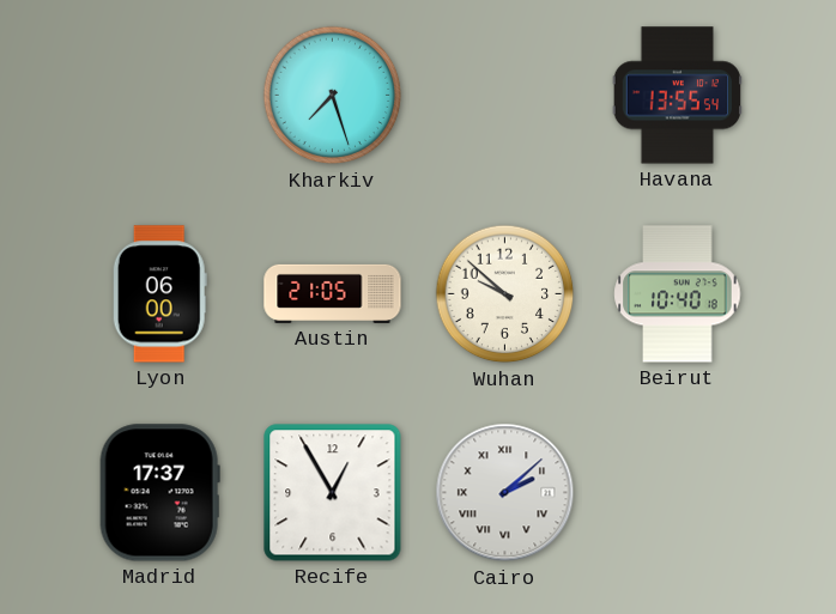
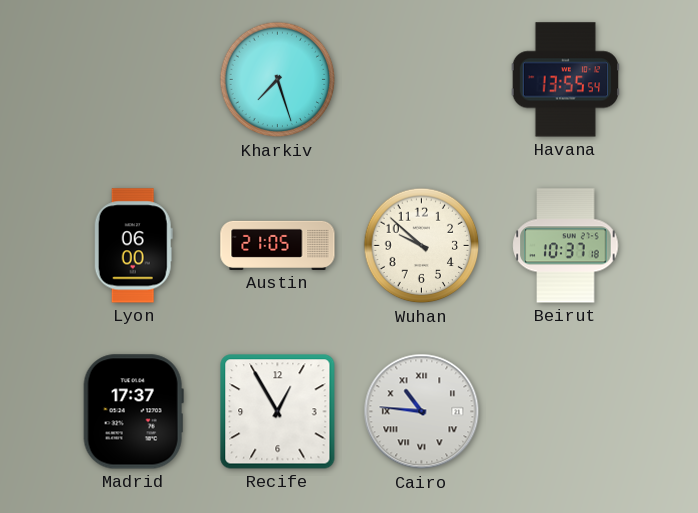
Beirut: 10:40 -> 10:37
Cairo: 2:08 -> 10:46
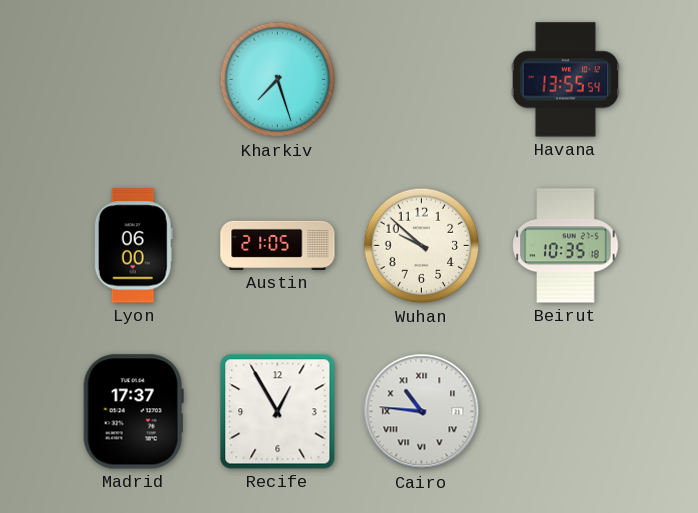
Beirut: 10:37 -> 10:35
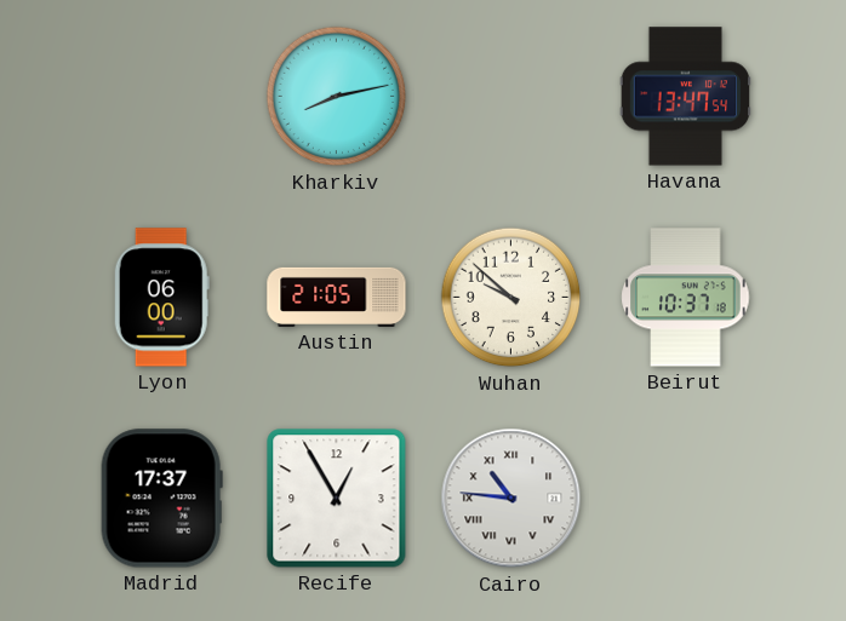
Kharkiv: 7:27 -> 8:13
Havana: 13:55 -> 13:47
Beirut: 10:35 -> 10:37
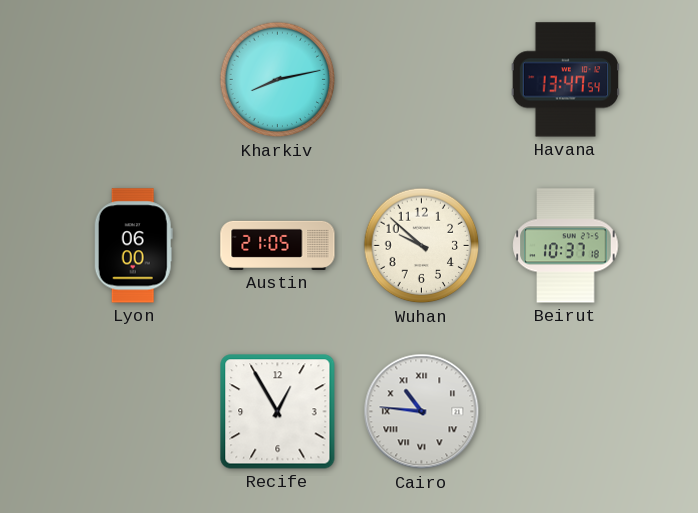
Madrid: 17:37 -> none
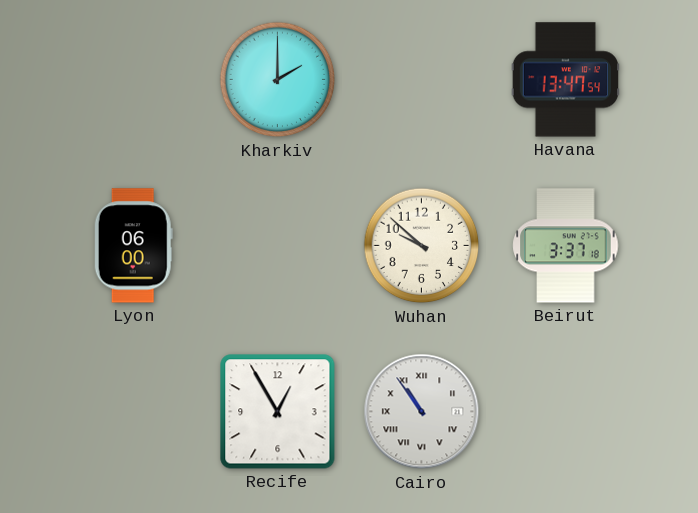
Kharkiv: 8:13 -> 2:00
Austin: 21:05 -> none
Beirut: 10:37 -> 3:37
Cairo: 10:46 -> 10:54
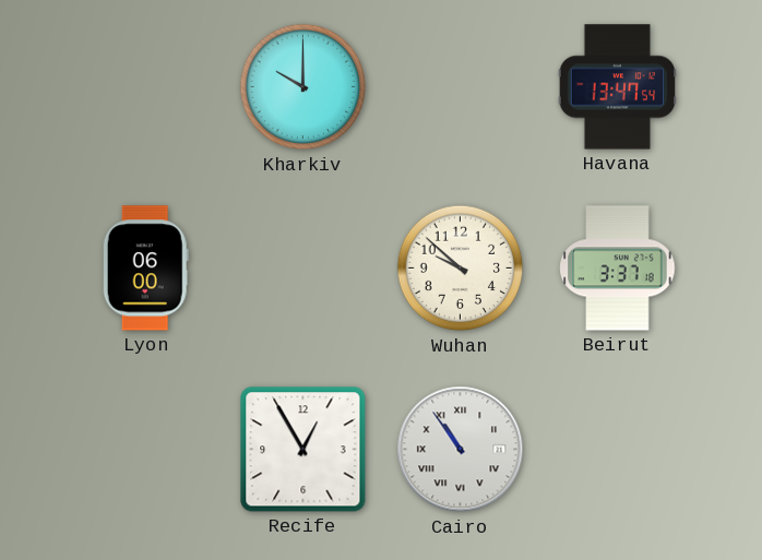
Kharkiv: 2:00 -> 10:00
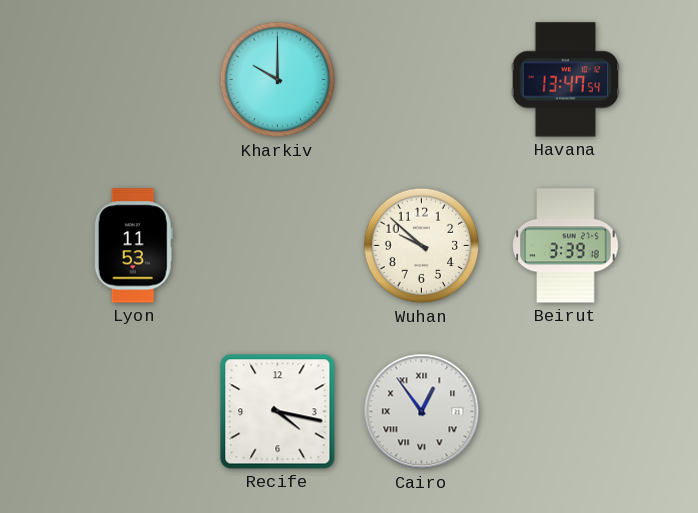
Lyon: 06:00 -> 11:53
Beirut: 3:37 -> 3:39
Recife: 12:55 -> 4:17
Cairo: 10:54 -> 12:54
